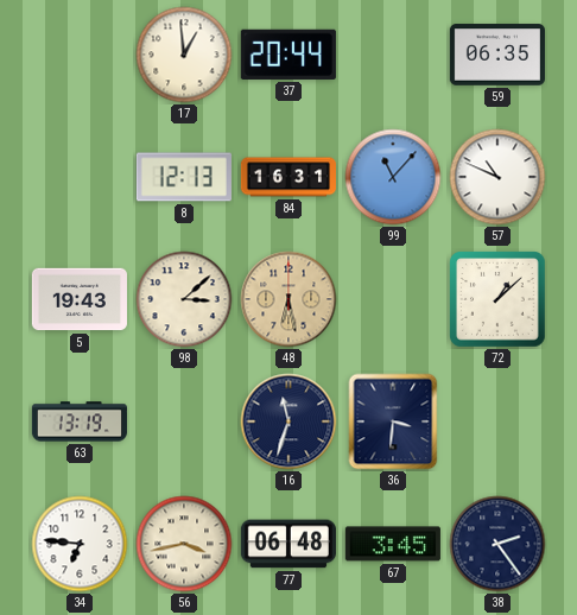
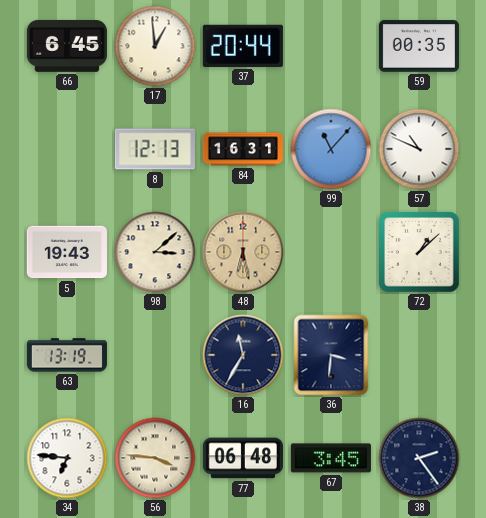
66: none -> 6:45
59: 06:35 -> 00:35
16: 11:33 -> 11:35
56: 3:43 -> 3:46
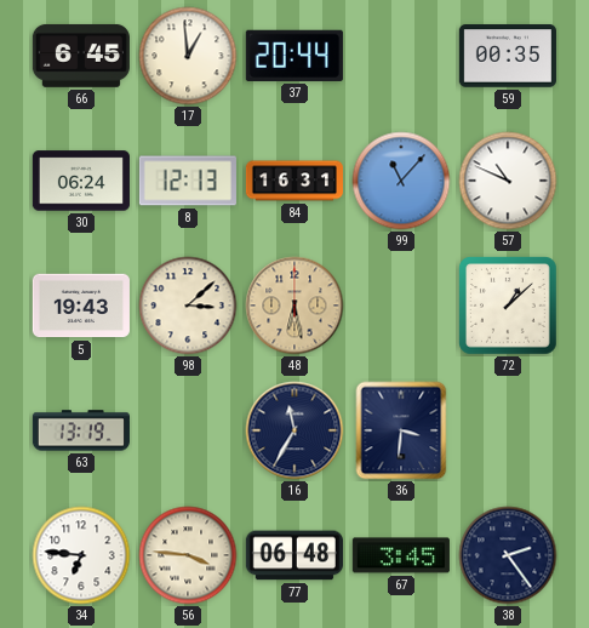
30: none -> 06:24
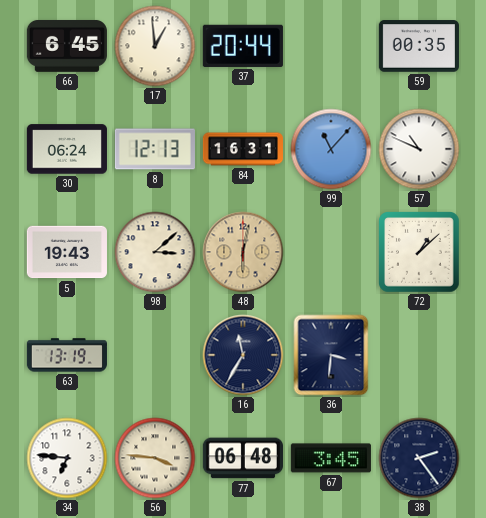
48: 6:28 -> 6:02
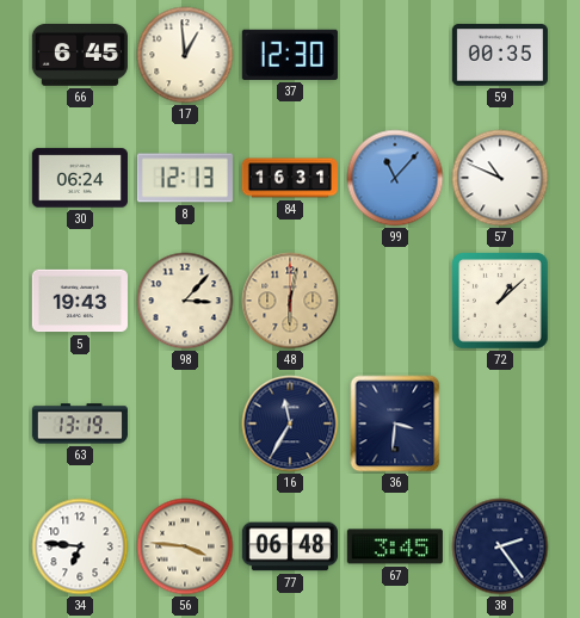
37: 20:44 -> 12:30
98: 3:08 -> 3:07
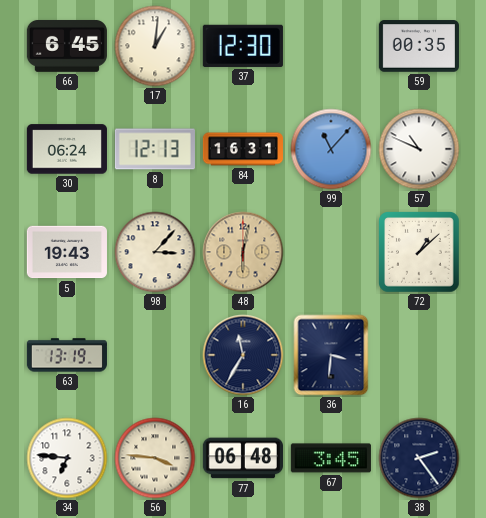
17: 12:59 -> 1:01
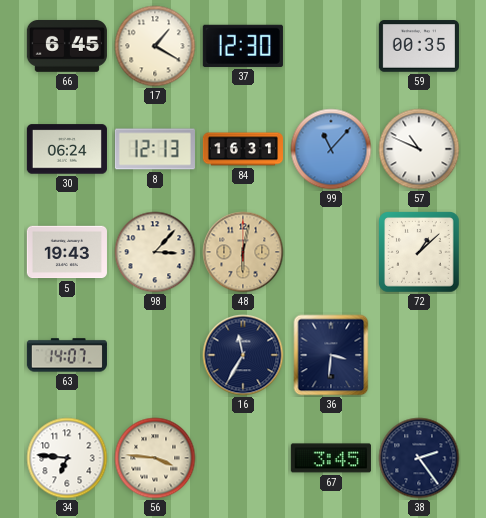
17: 1:01 -> 1:20
63: 13:19 -> 14:07
77: 06:48 -> none
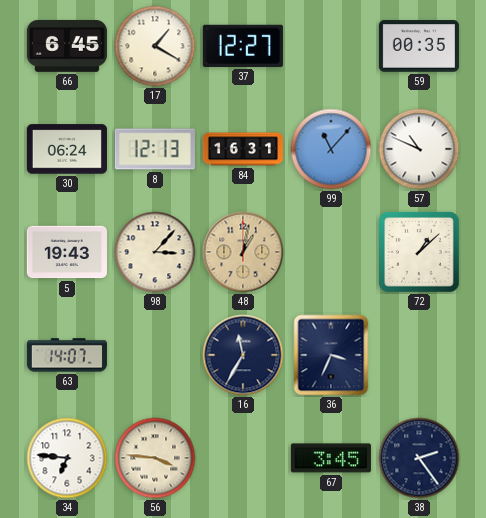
37: 12:30 -> 12:27
48: 6:02 -> 1:02
36: 3:31 -> 3:34
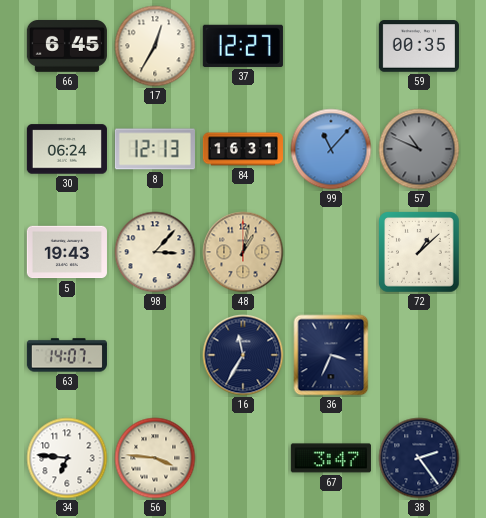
17: 1:20 -> 12:35
57 dial: white -> grey
67: 3:45 -> 3:47
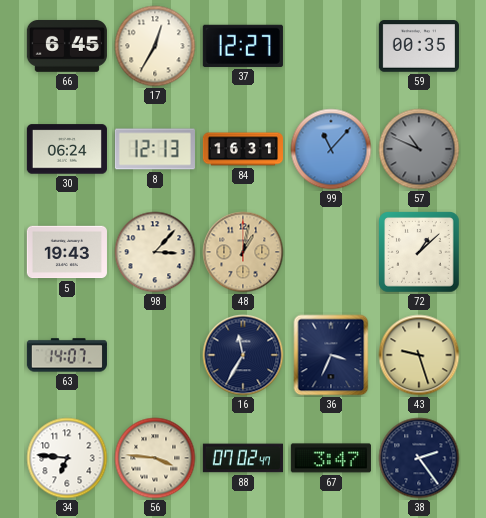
43: none -> 9:27
88: none -> 07:02
